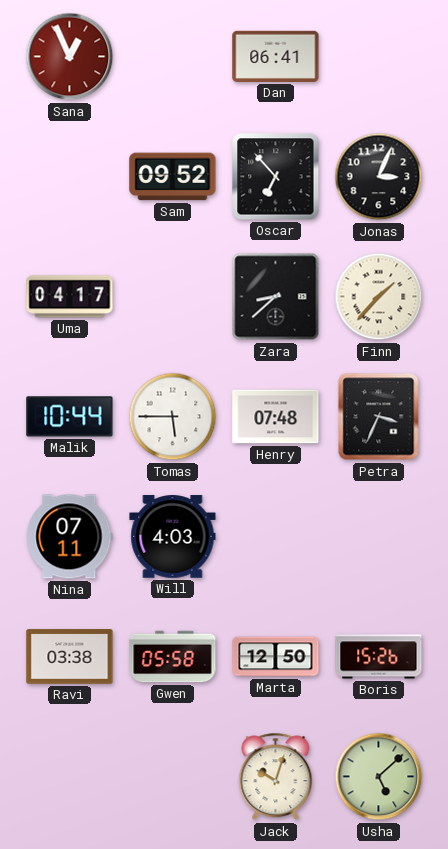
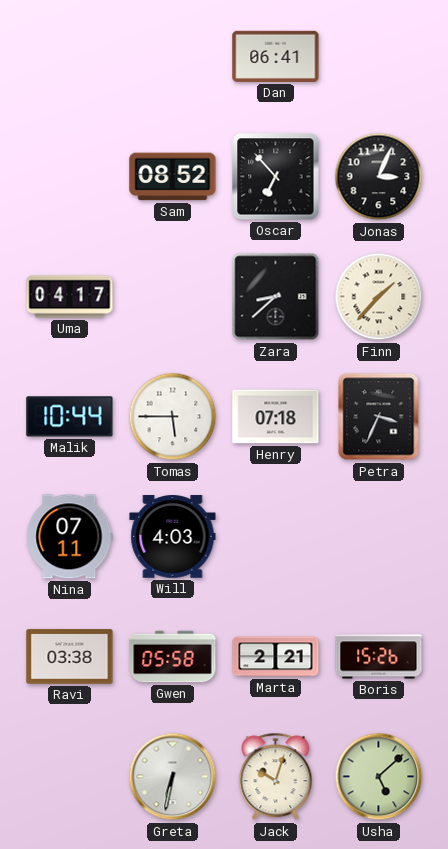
Sana: 12:56 -> none
Sam: 09:52 -> 08:52
Henry: 07:48 -> 07:18
Marta: 12:50 -> 2:21
Greta: none -> 6:32
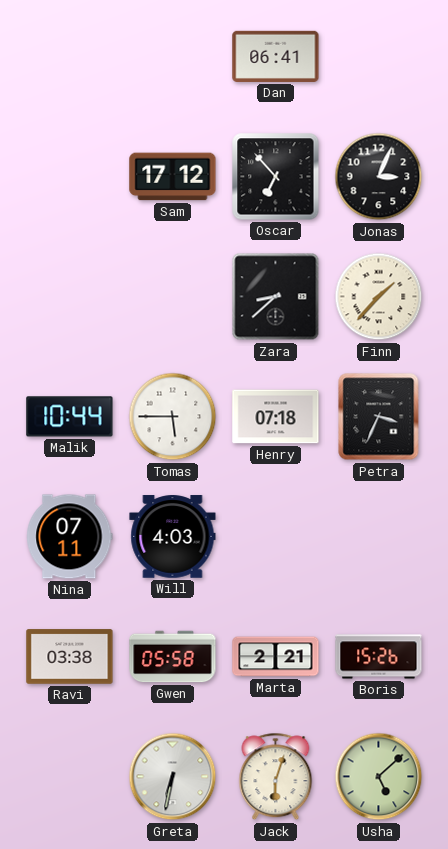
Sam: 08:52 -> 17:12
Uma: 04:17 -> none
Jack: 10:03 -> 6:03
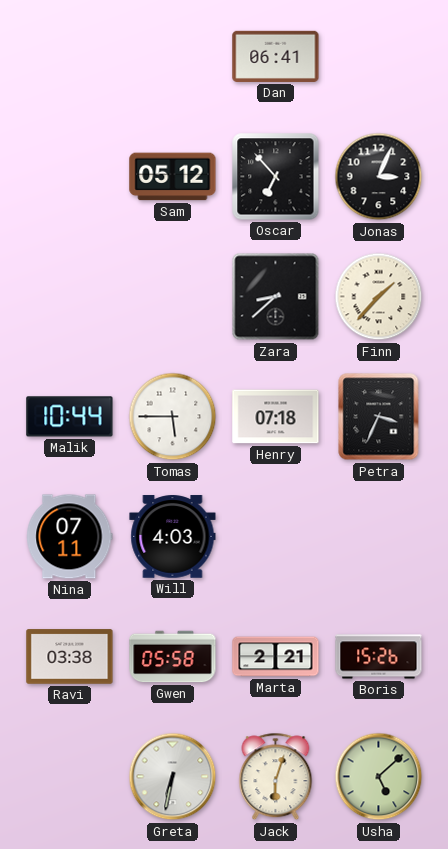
Sam: 17:12 -> 05:12
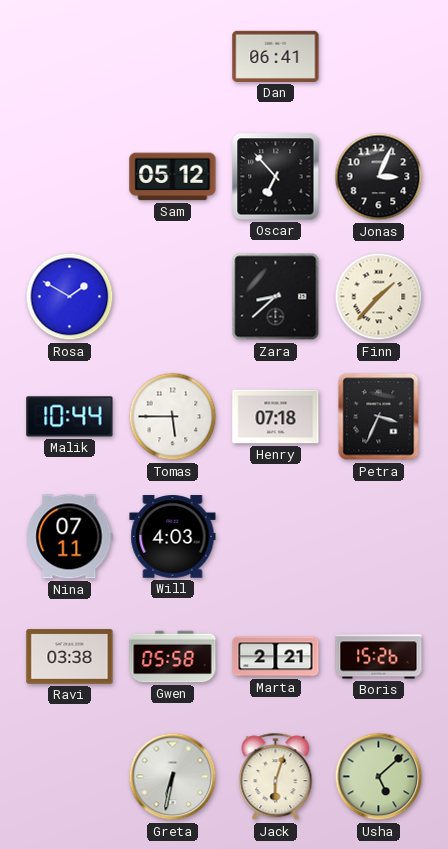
Rosa: none -> 1:50
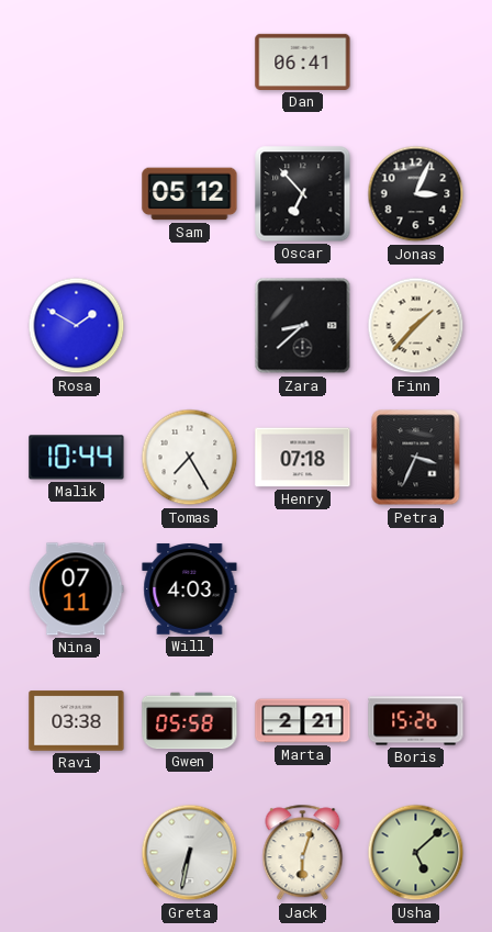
Tomas: 5:45 -> 7:25
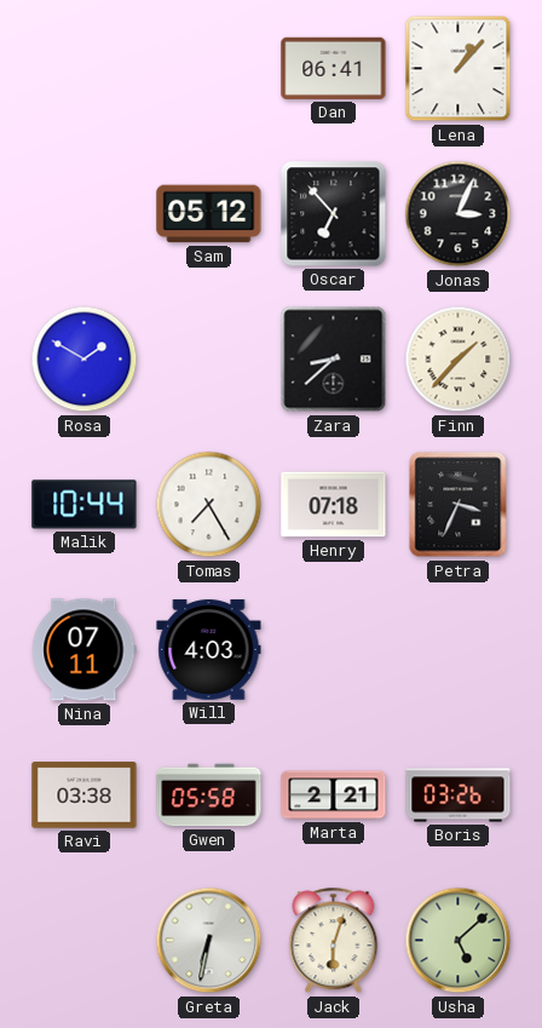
Lena: none -> 1:07
Boris: 15:26 -> 03:26
